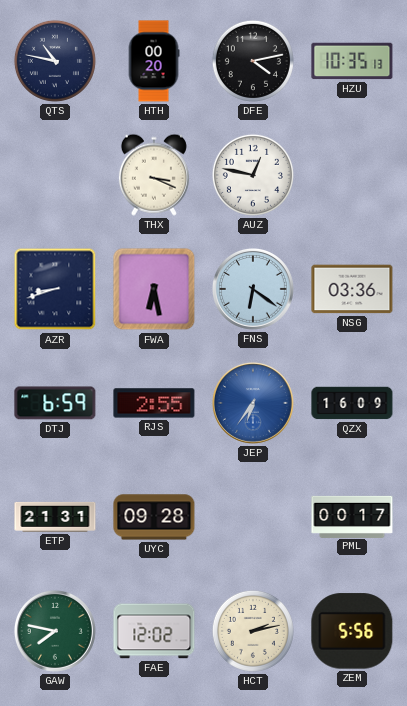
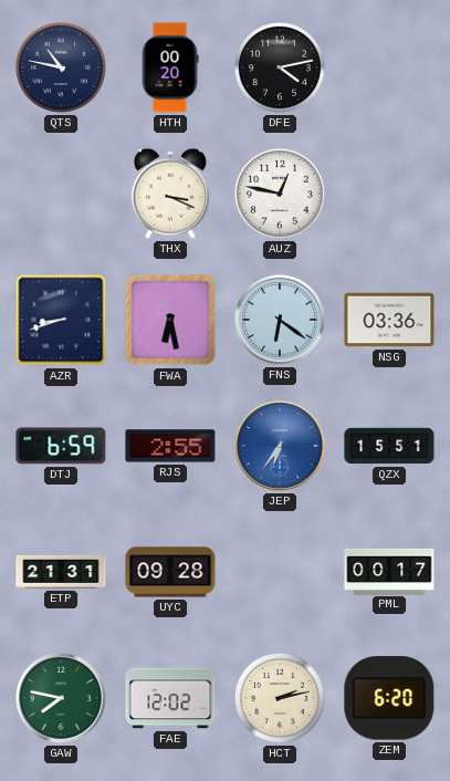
HZU: 10:35 -> none
QZX: 16:09 -> 15:51
ZEM: 5:56 -> 6:20
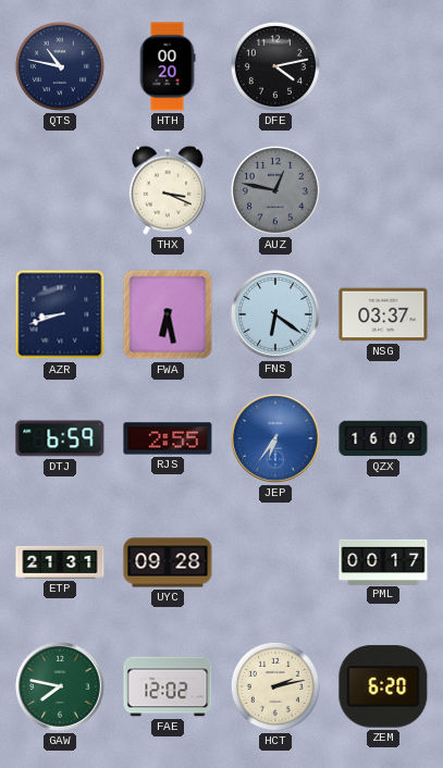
AUZ dial: white -> grey
NSG: 03:36 -> 03:37
QZX: 15:51 -> 16:09
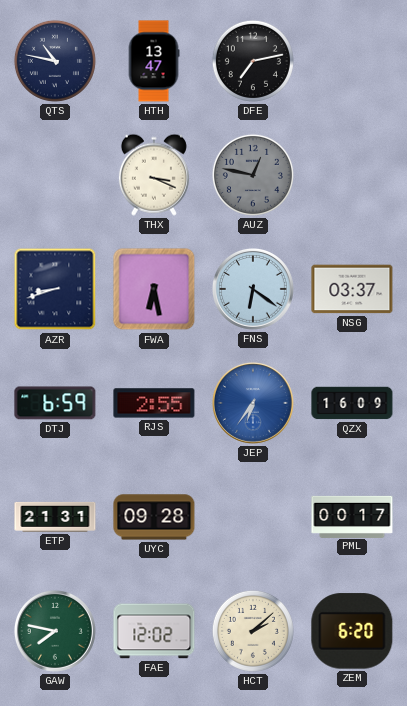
HTH: 00:20 -> 13:47
DFE: 4:13 -> 7:13
HCT: 2:13 -> 2:08
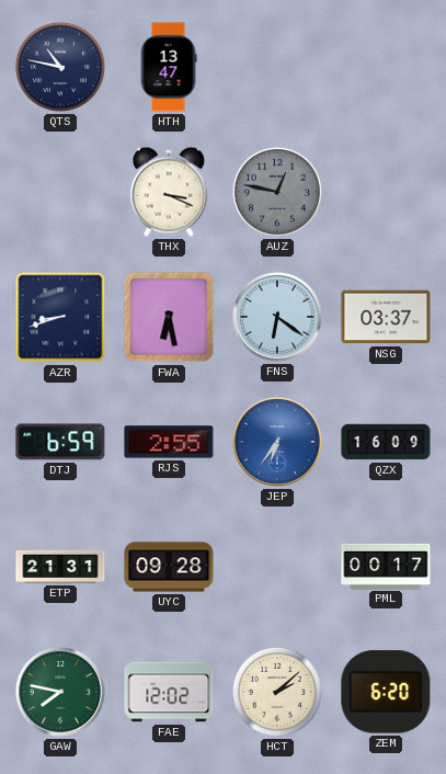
DFE: 7:13 -> none
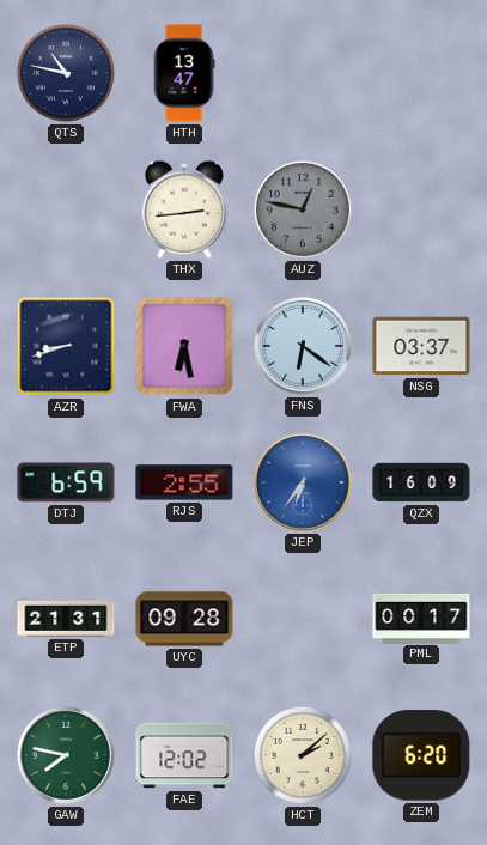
THX: 3:19 -> 2:44
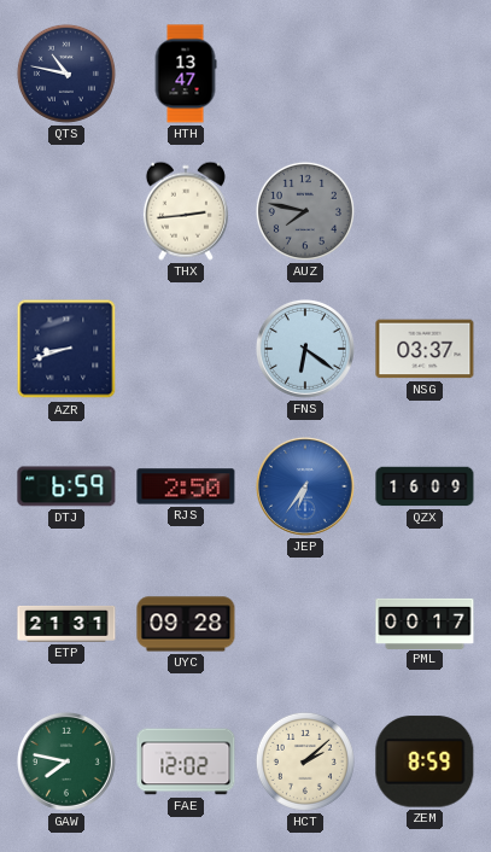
AUZ: 12:47 -> 7:47
FWA: 6:28 -> none
RJS: 2:55 -> 2:50
ZEM: 6:20 -> 8:59
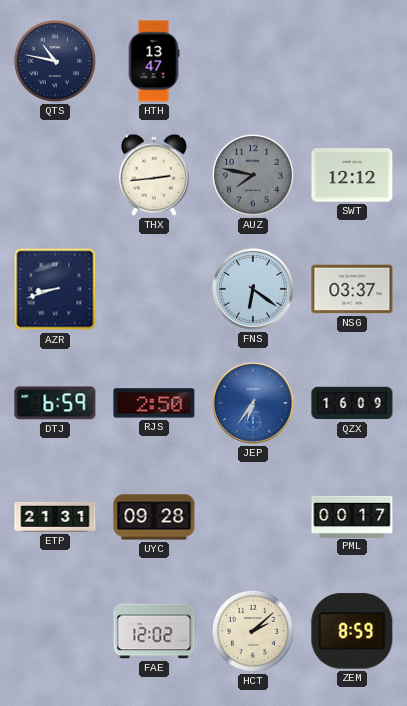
SWT: none -> 12:12
GAW: 7:47 -> none
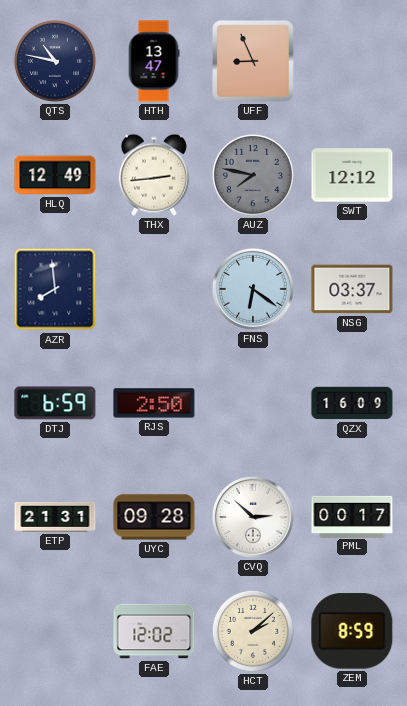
UFF: none -> 8:56
HLQ: none -> 12:49
AZR: 8:42 -> 7:59
JEP: 6:36 -> none
CVQ: none -> 2:52
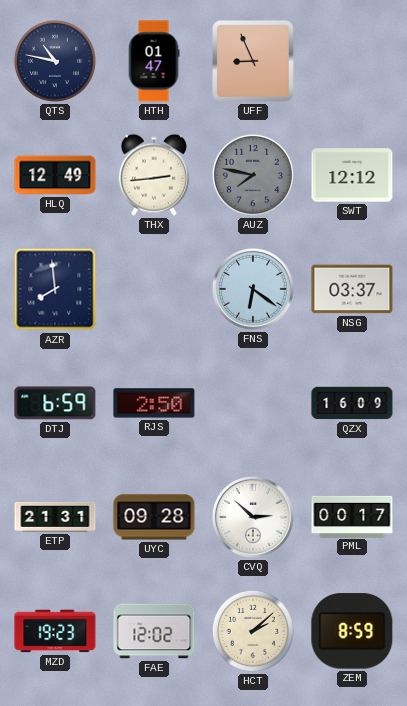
HTH: 13:47 -> 01:47
MZD: none -> 19:23
